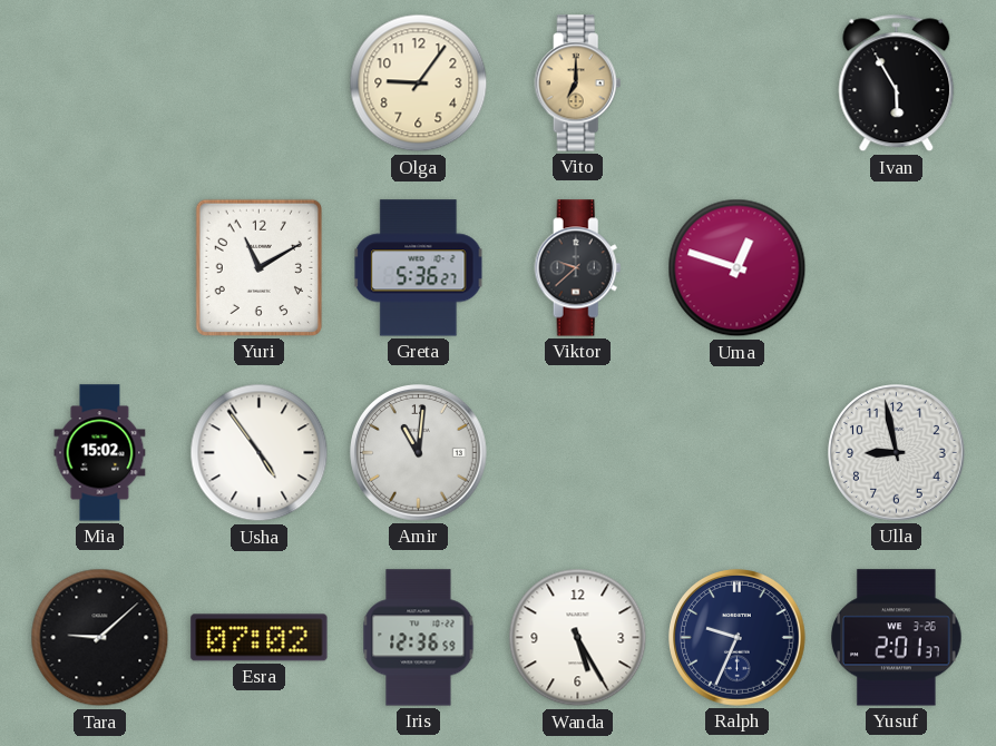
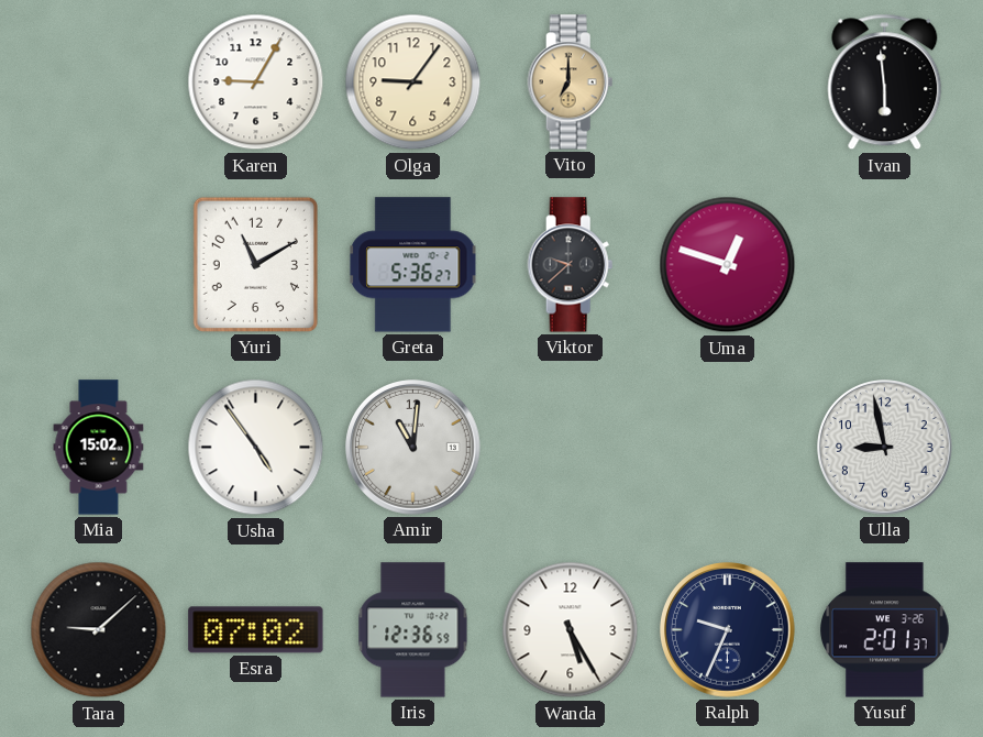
Karen: none -> 9:05
Ivan: 5:55 -> 5:59
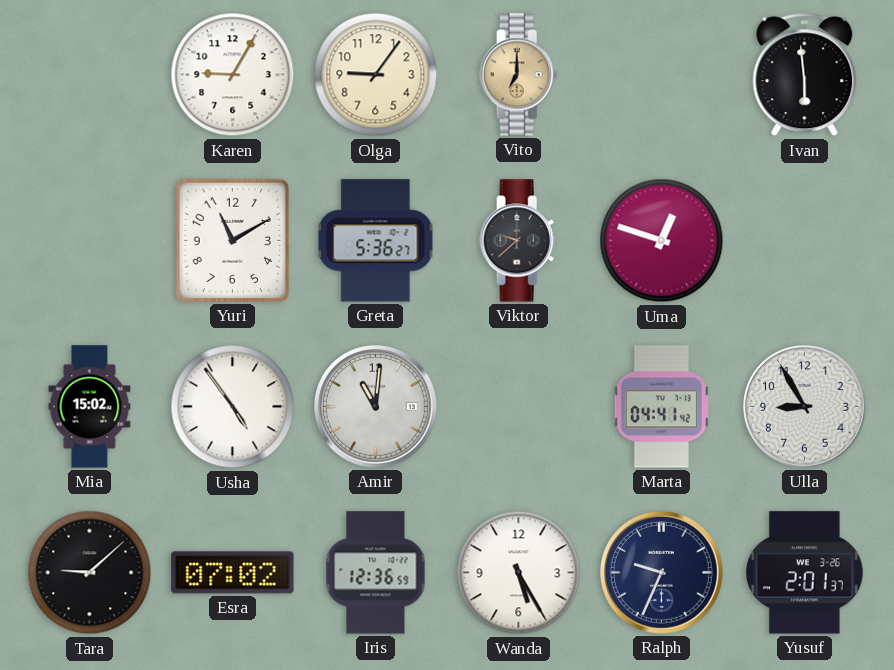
Marta: none -> 04:41
Ulla: 8:58 -> 8:55
